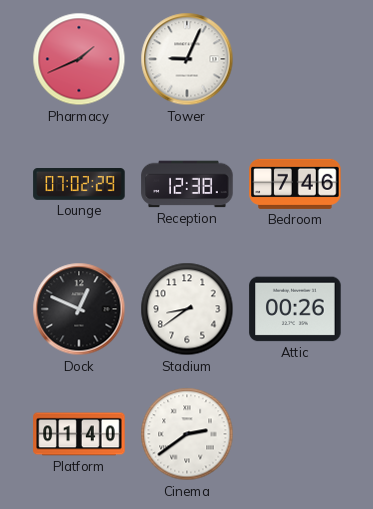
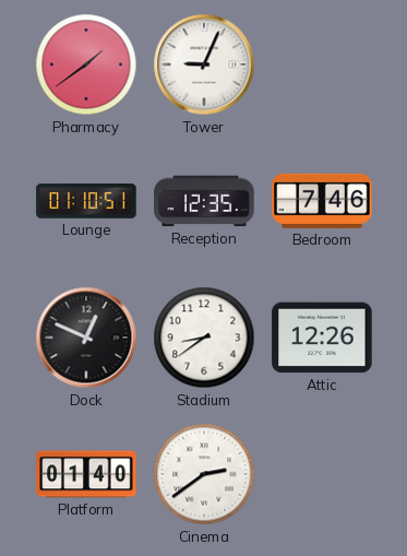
Pharmacy: 1:41 -> 1:39
Lounge: 07:02 -> 01:10
Reception: 12:38 -> 12:35
Attic: 00:26 -> 12:26
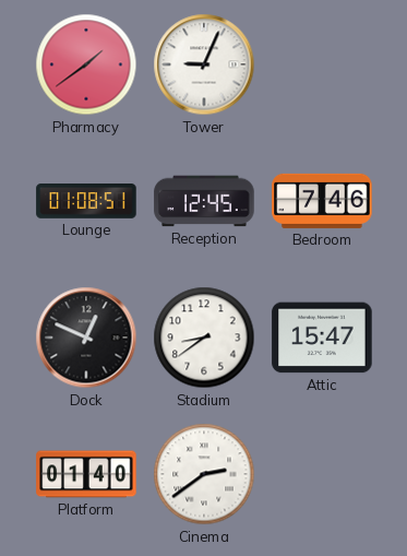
Lounge: 01:10 -> 01:08
Reception: 12:35 -> 12:45
Attic: 12:26 -> 15:47
